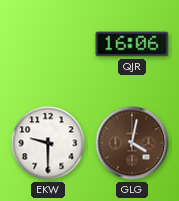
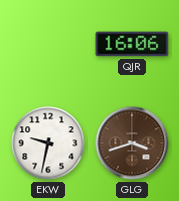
EKW: 9:30 -> 9:32
GLG: 4:02 -> 3:42
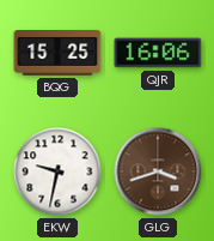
BQG: none -> 15:25
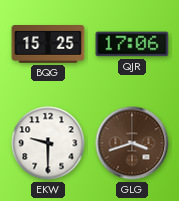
QJR: 16:06 -> 17:06
EKW: 9:32 -> 9:30
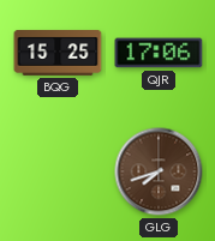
EKW: 9:30 -> none
GLG: 3:42 -> 7:42
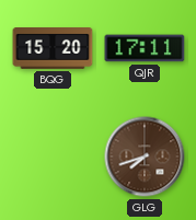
BQG: 15:25 -> 15:20
QJR: 17:06 -> 17:11
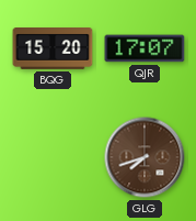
QJR: 17:11 -> 17:07
